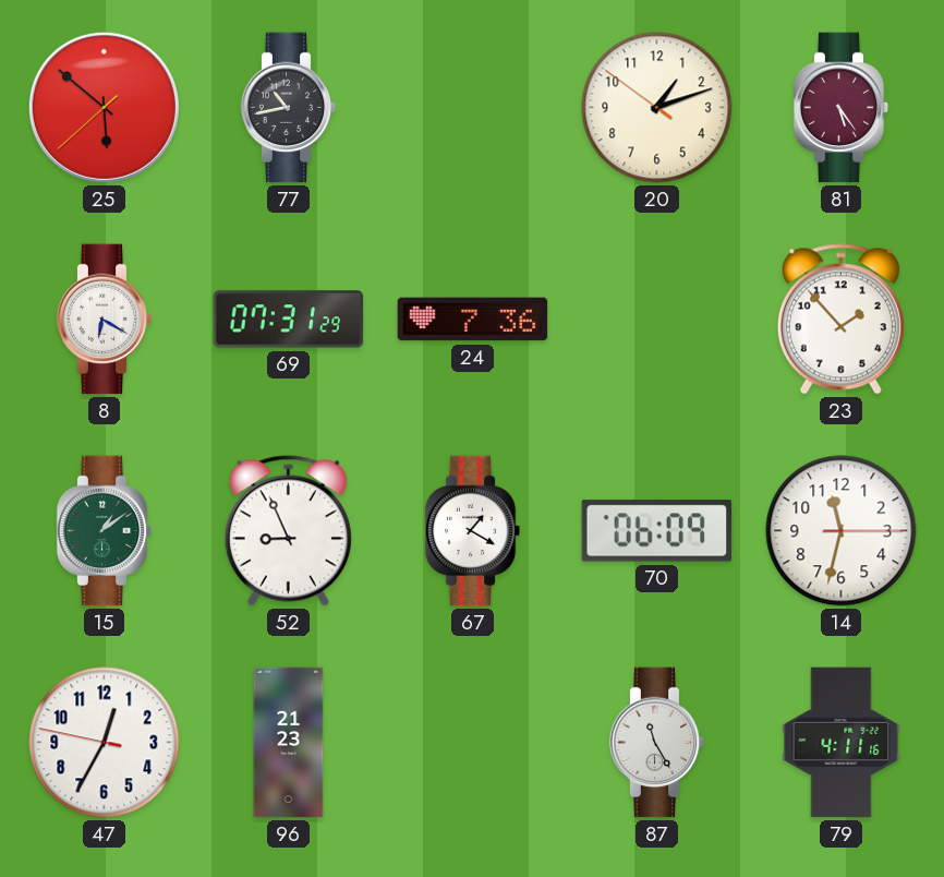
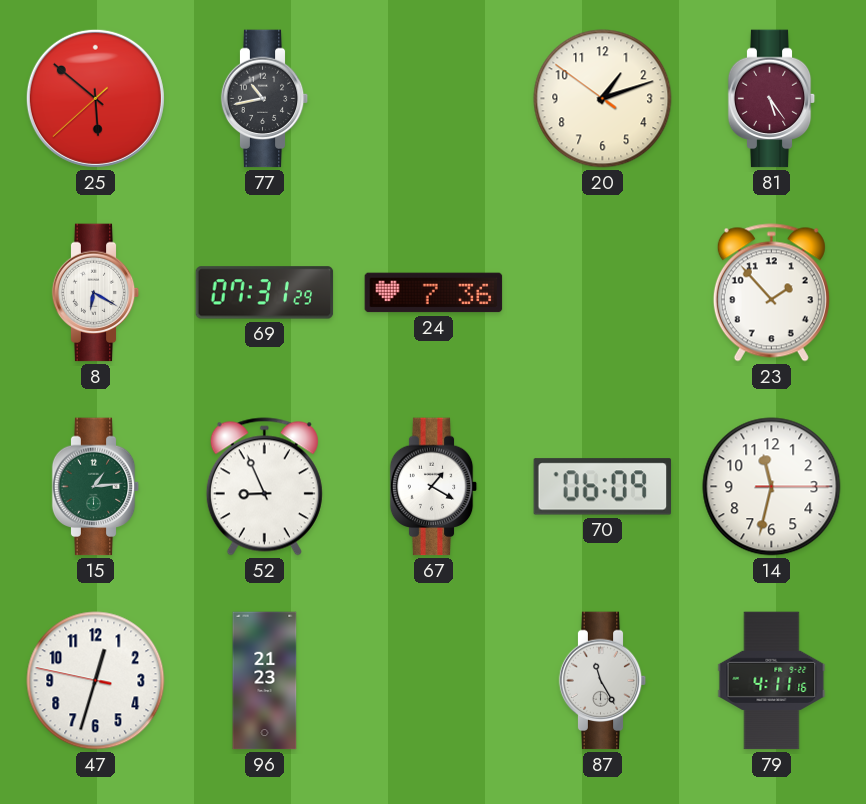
15: 1:09 -> 1:14
47: 12:34 -> 12:32
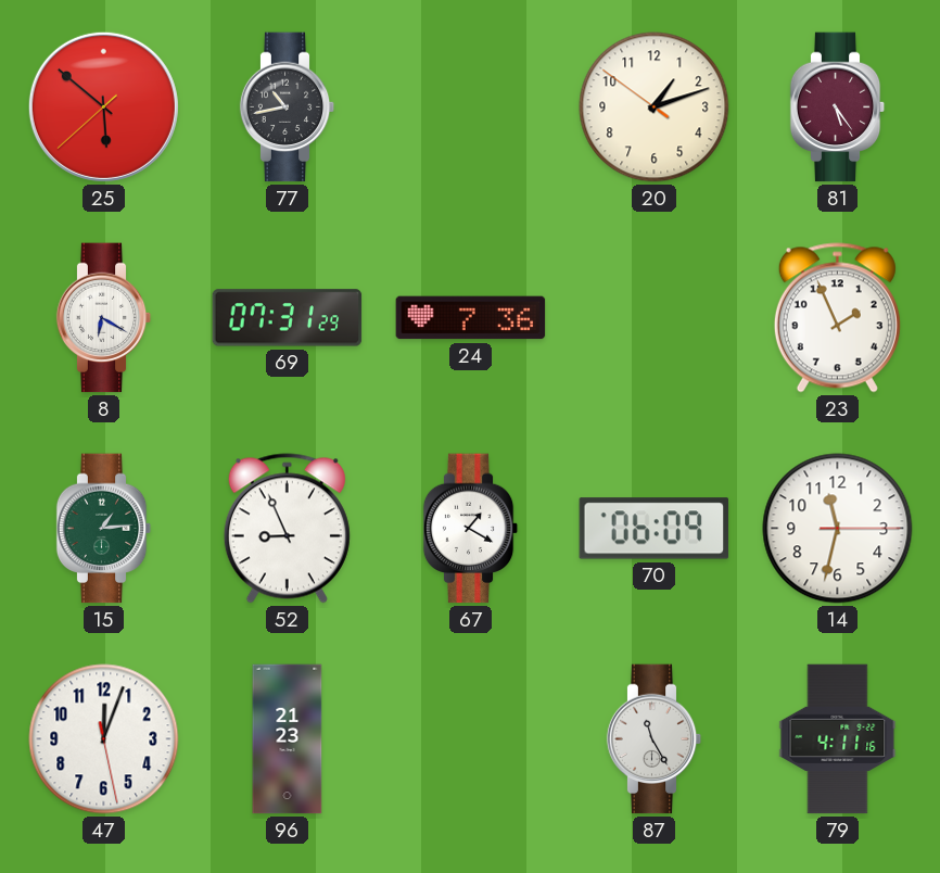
23: 1:53 -> 1:56
47: 12:32 -> 12:03
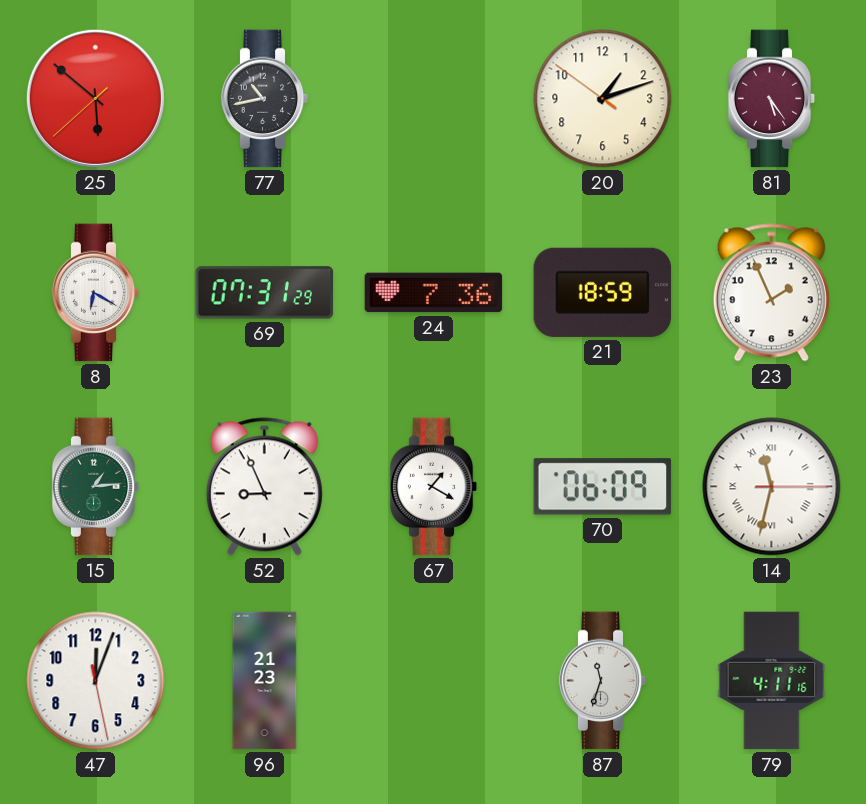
21: none -> 18:59
14 numerals: Arabic -> Roman
87: 11:25 -> 11:33
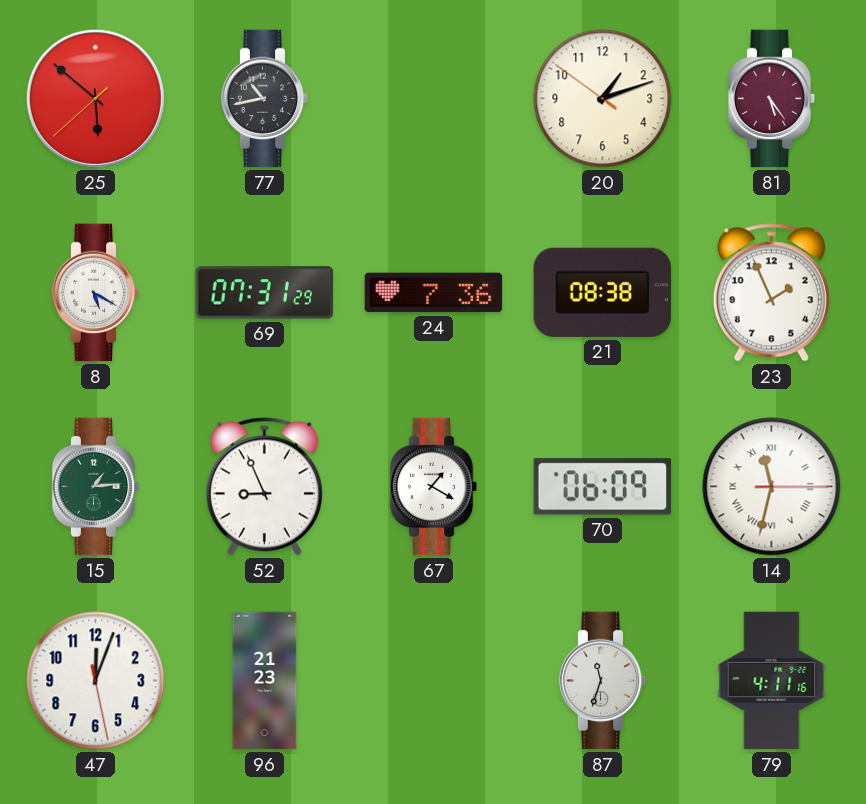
8: 6:20 -> 5:20
21: 18:59 -> 08:38
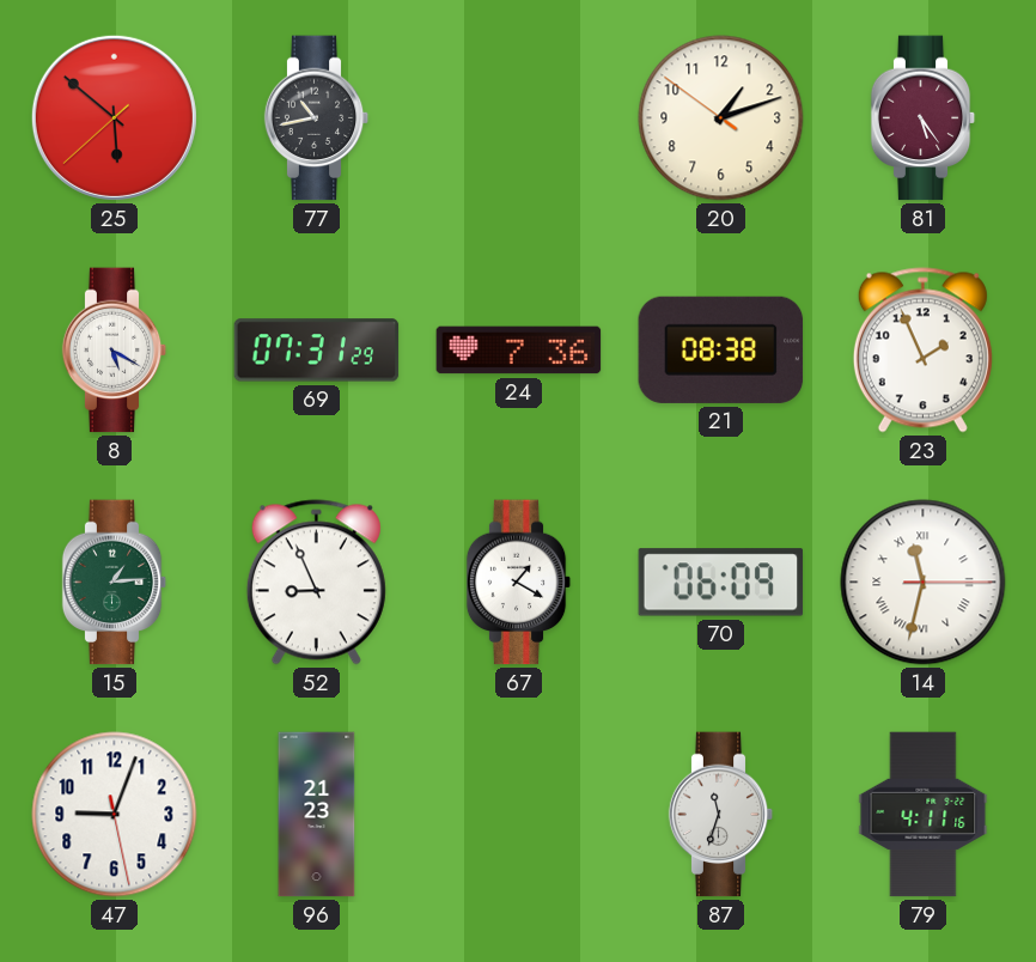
47: 12:03 -> 9:03
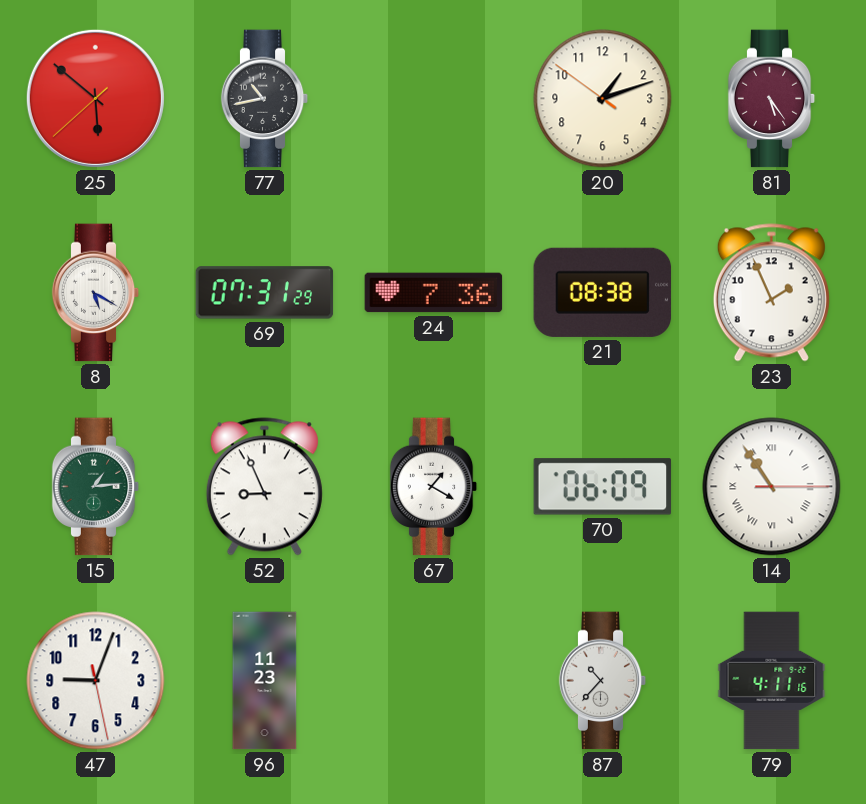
14: 11:32 -> 10:54
96: 21:23 -> 11:23
87: 11:33 -> 10:37
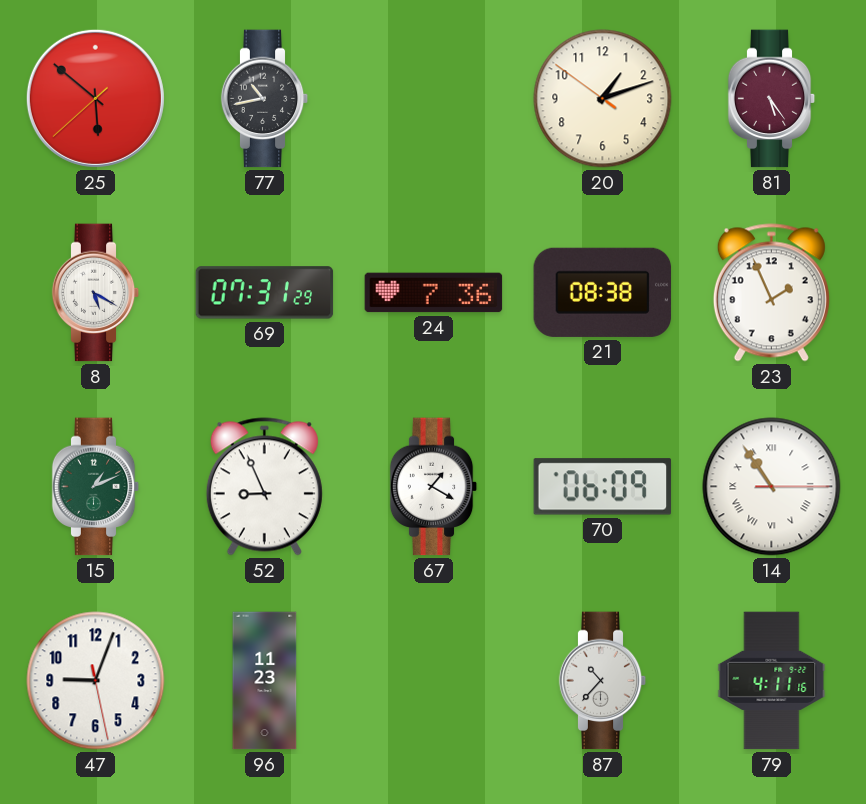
15: 1:14 -> 1:11
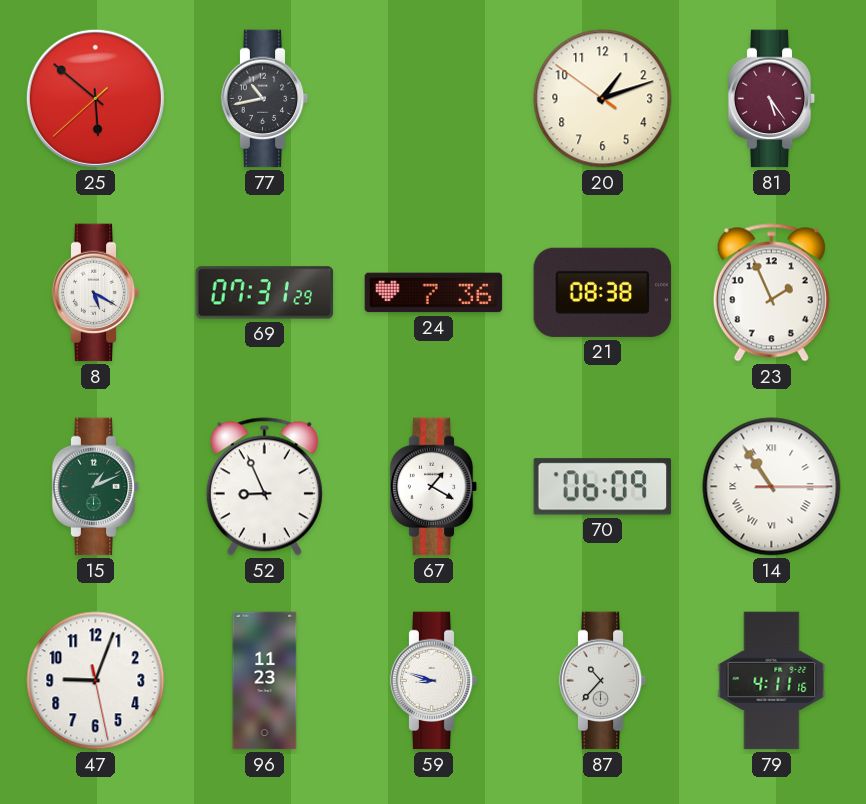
59: none -> 8:48
